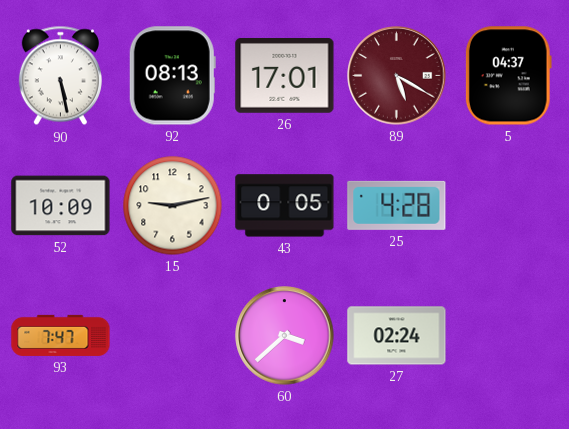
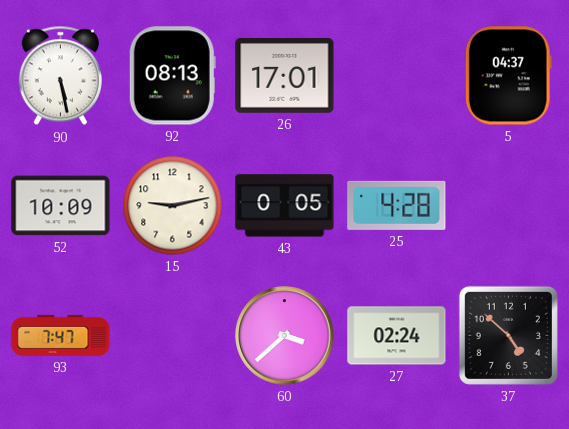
89: 5:20 -> none
37: none -> 4:52
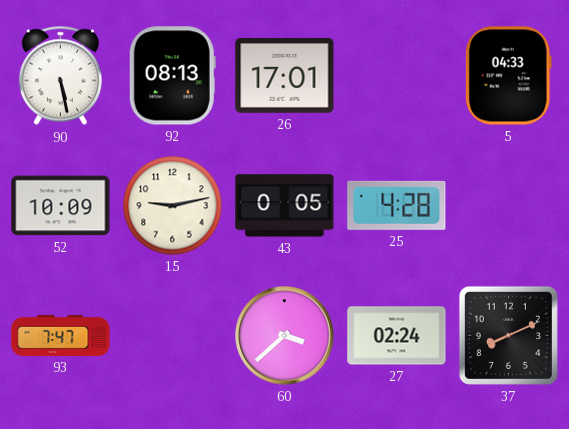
5: 04:37 -> 04:33
37: 4:52 -> 8:11
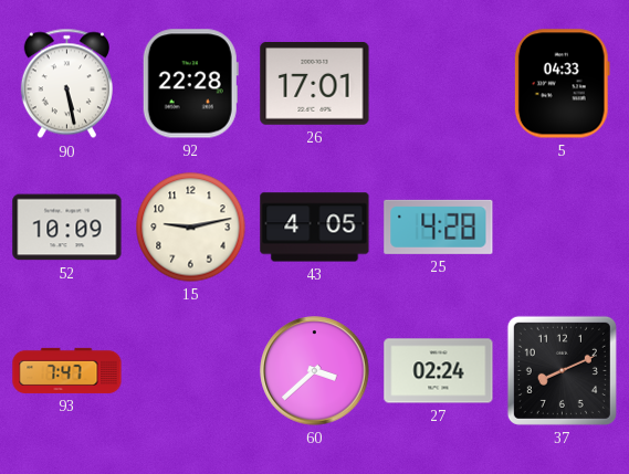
92: 08:13 -> 22:28
43: 0:05 -> 4:05
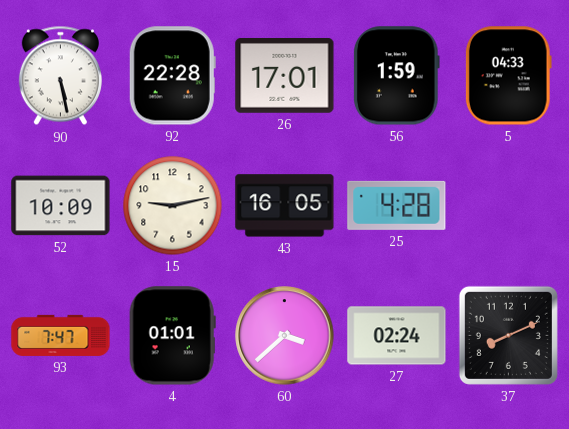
56: none -> 1:59
43: 4:05 -> 16:05
4: none -> 01:01
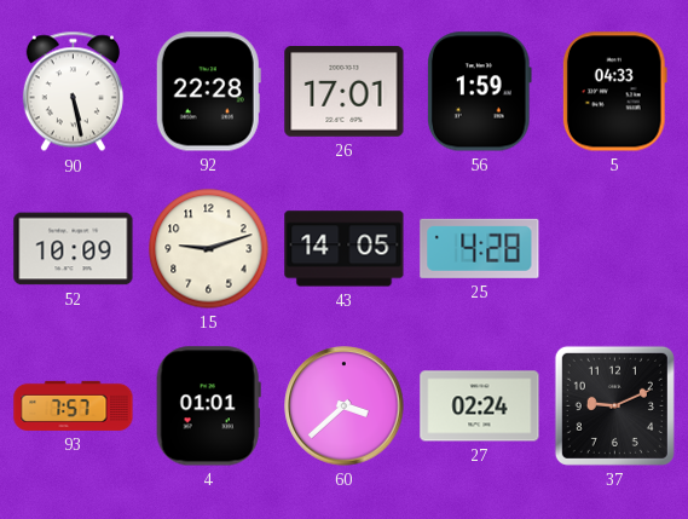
15: 9:13 -> 9:12
43: 16:05 -> 14:05
93: 7:47 -> 7:57
37: 8:11 -> 9:11
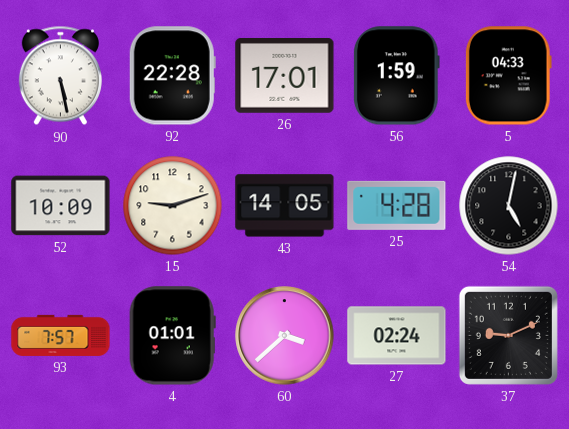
54: none -> 5:02
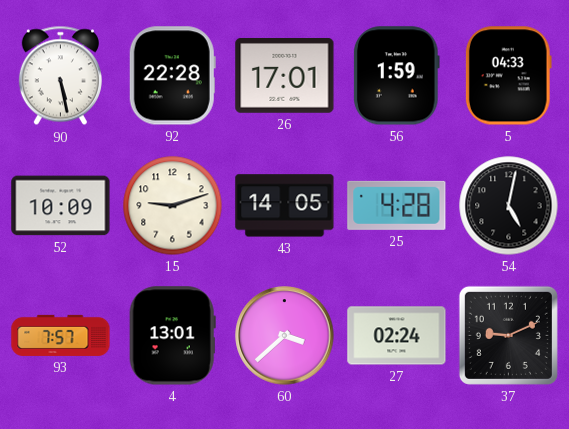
4: 01:01 -> 13:01
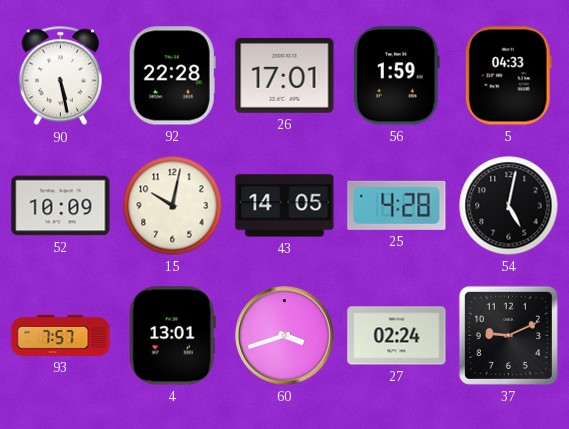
15: 9:12 -> 10:02
60: 3:38 -> 3:42
